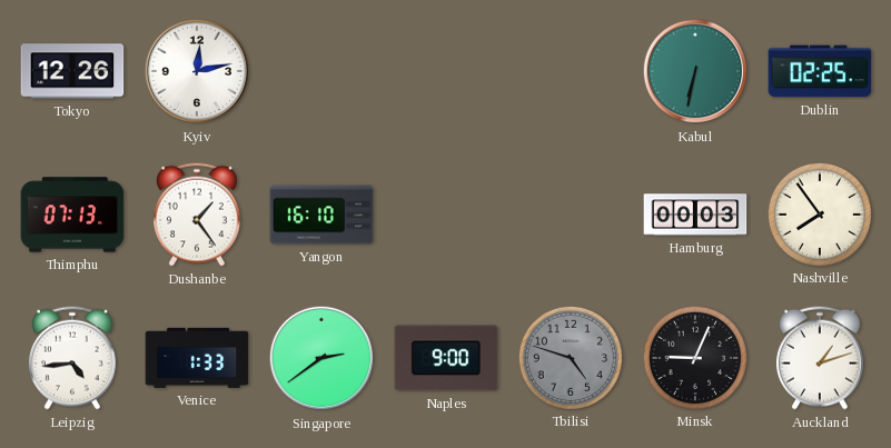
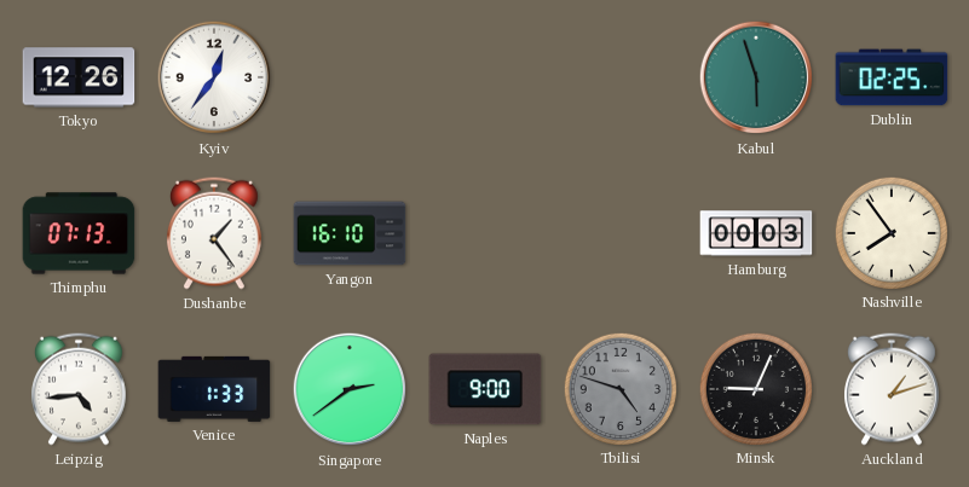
Kyiv: 12:13 -> 12:36
Kabul: 6:32 -> 5:57
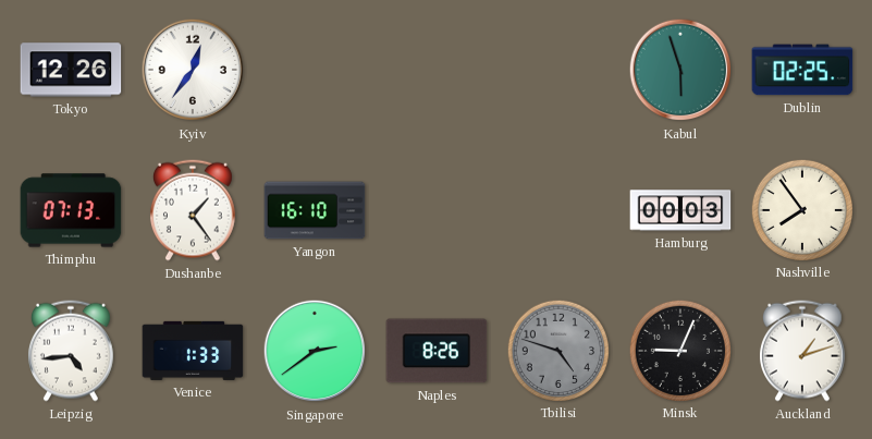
Naples: 9:00 -> 8:26
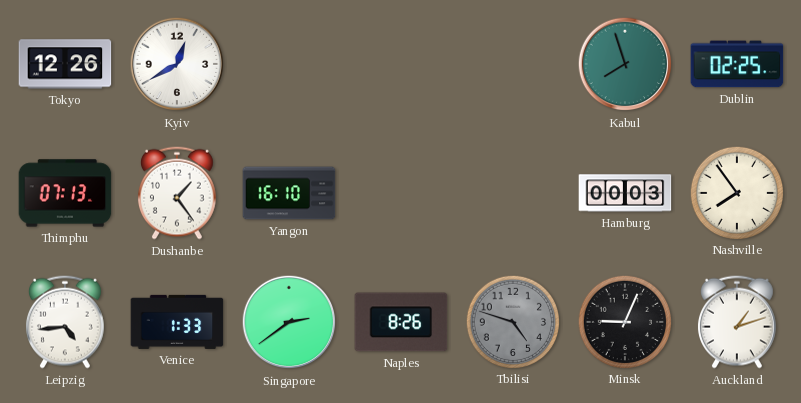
Kyiv: 12:36 -> 12:40
Kabul: 5:57 -> 7:57
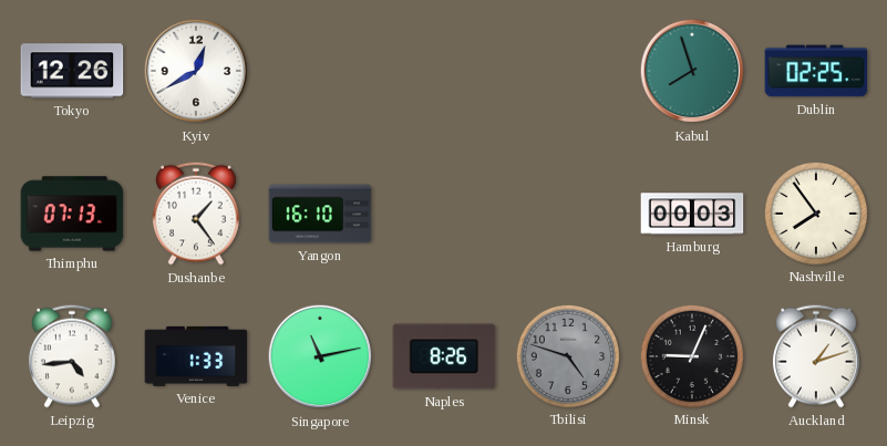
Singapore: 2:39 -> 11:13
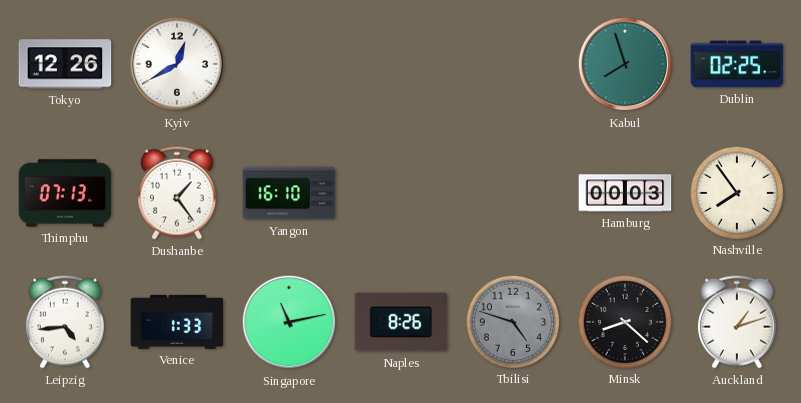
Minsk: 9:04 -> 8:22
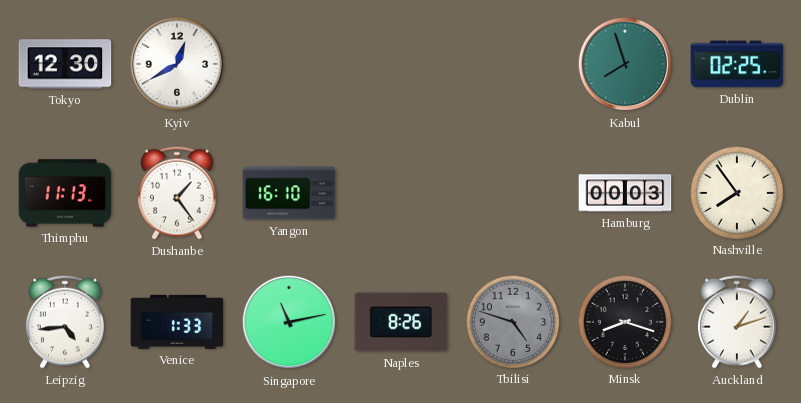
Tokyo: 12:26 -> 12:30
Thimphu: 07:13 -> 11:13
Minsk: 8:22 -> 8:18
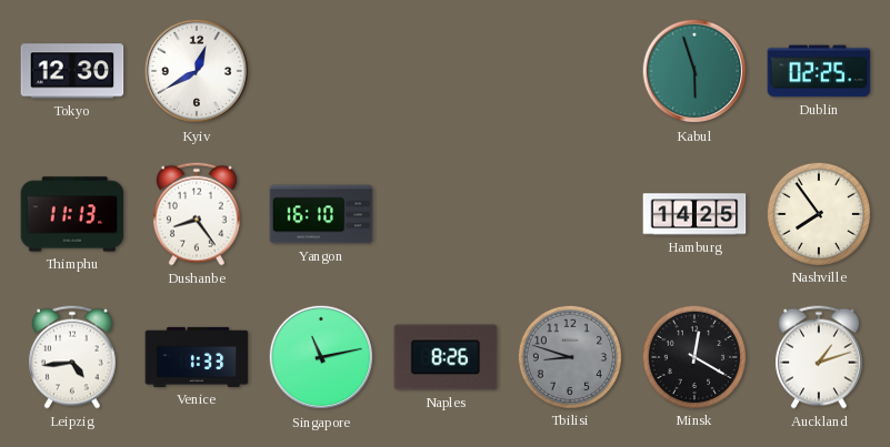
Kabul: 7:57 -> 5:57
Dushanbe: 1:24 -> 8:24
Hamburg: 00:03 -> 14:25
Tbilisi: 4:48 -> 8:48
Minsk: 8:18 -> 12:20
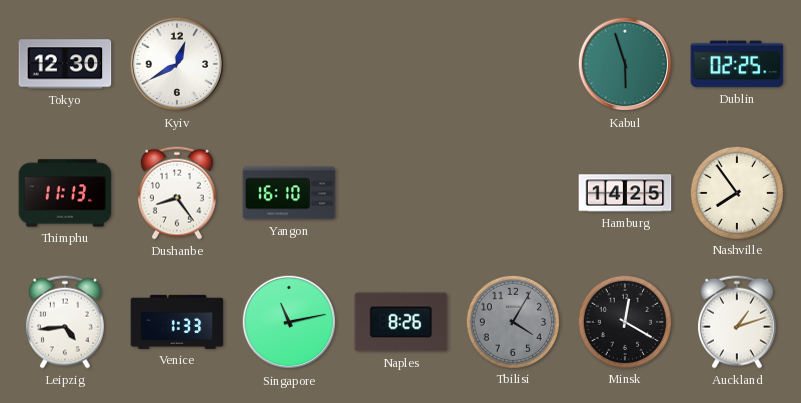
Tbilisi: 8:48 -> 4:05
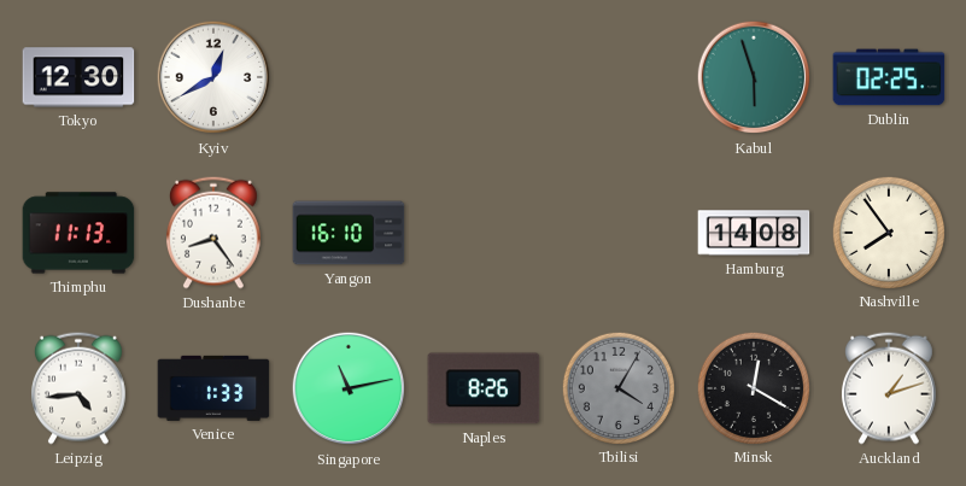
Hamburg: 14:25 -> 14:08
